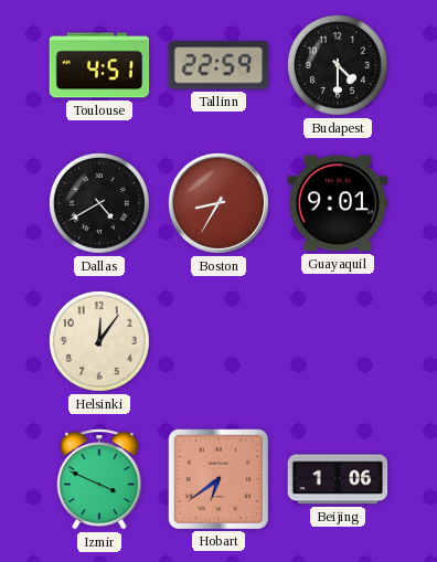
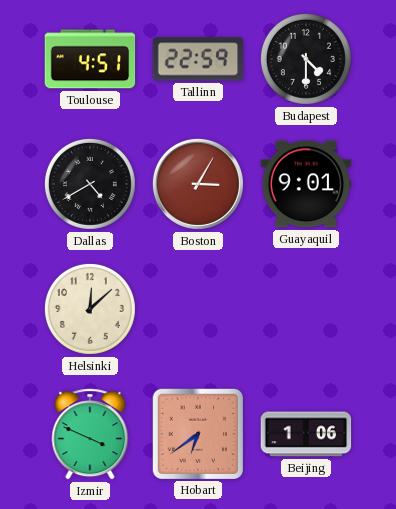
Boston: 8:35 -> 3:05
Helsinki: 12:06 -> 12:08
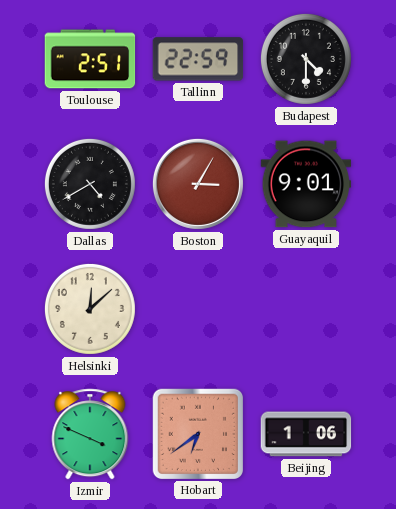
Toulouse: 4:51 -> 2:51
